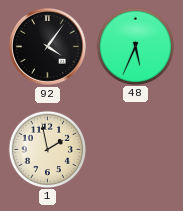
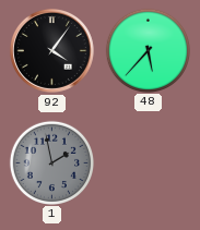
48: 5:34 -> 5:37
1 dial: cream -> grey
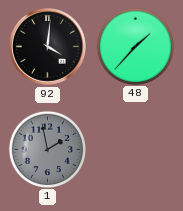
92: 4:06 -> 4:01
48: 5:37 -> 1:37
